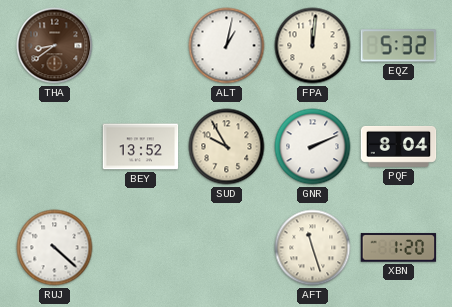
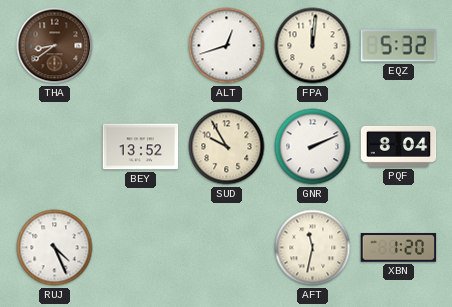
ALT: 1:02 -> 12:42
RUJ: 4:22 -> 4:26
AFT: 11:27 -> 11:32
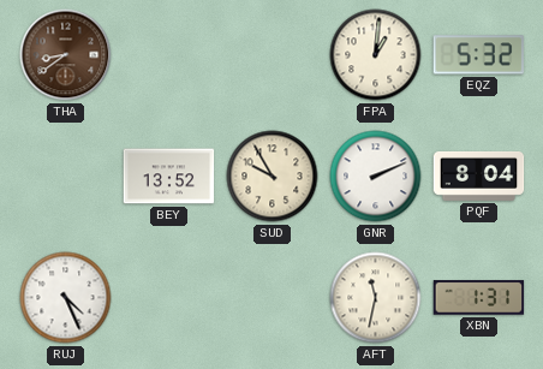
ALT: 12:42 -> none
FPA: 12:01 -> 1:01
XBN: 1:20 -> 1:31
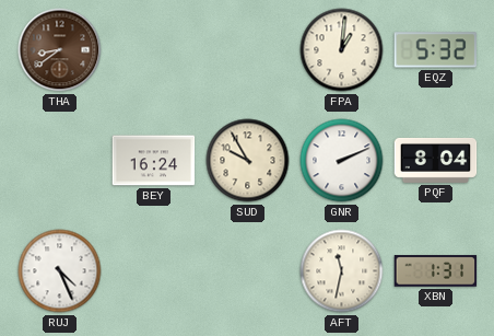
BEY: 13:52 -> 16:24
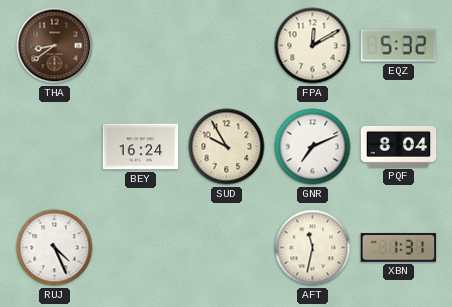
FPA: 1:01 -> 12:10
GNR: 2:11 -> 7:11
